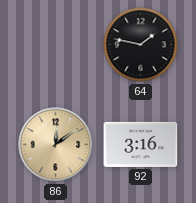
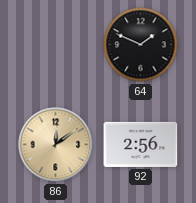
64: 1:47 -> 1:49
92: 3:16 -> 2:56
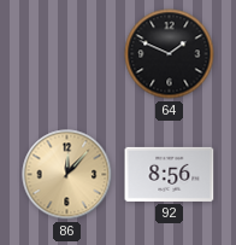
86: 12:09 -> 12:07
92: 2:56 -> 8:56
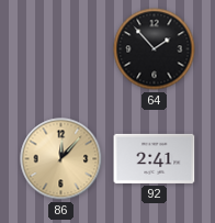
64: 1:49 -> 1:53
92: 8:56 -> 2:41
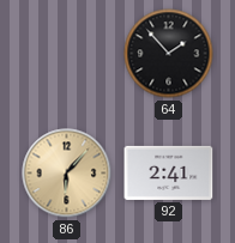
86: 12:07 -> 6:07
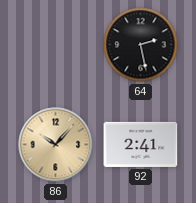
64: 1:53 -> 2:28
86: 6:07 -> 10:07
